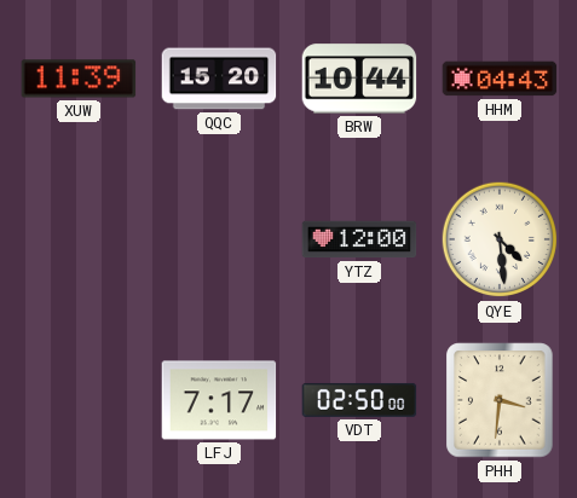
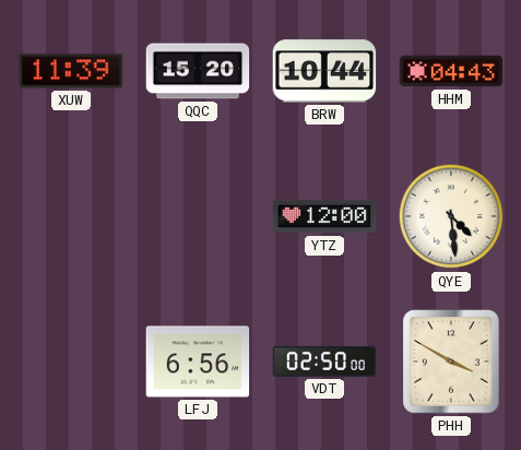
LFJ: 7:17 -> 6:56
PHH: 3:31 -> 3:50
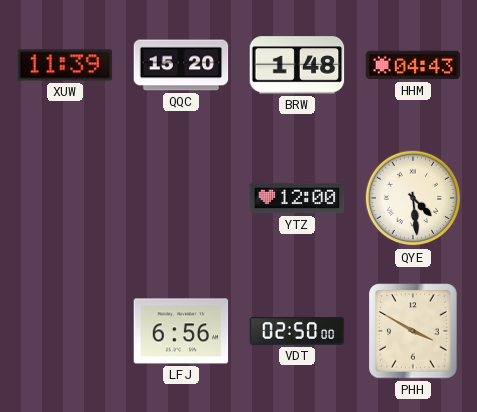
BRW: 10:44 -> 1:48
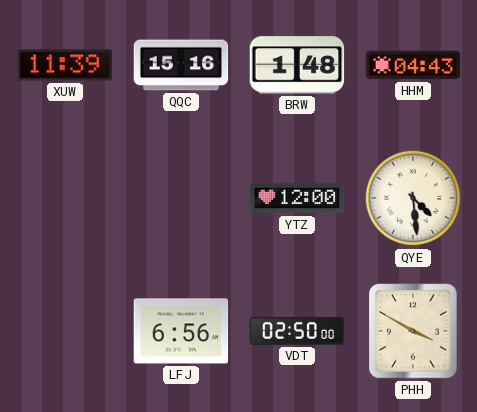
QQC: 15:20 -> 15:16
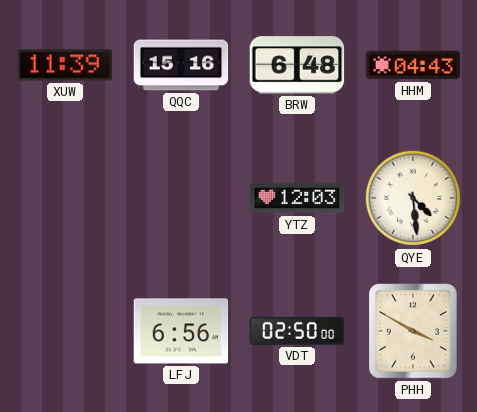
BRW: 1:48 -> 6:48
YTZ: 12:00 -> 12:03
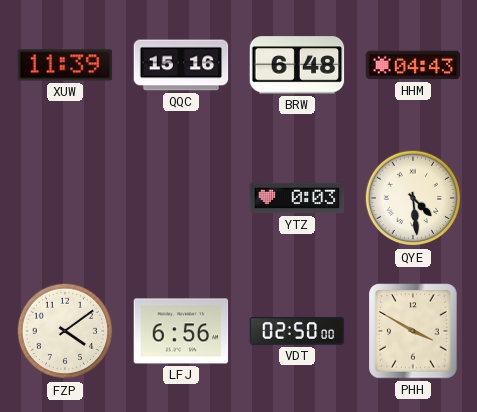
YTZ: 12:03 -> 0:03
FZP: none -> 4:09
